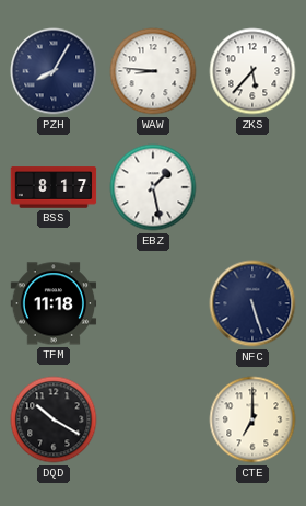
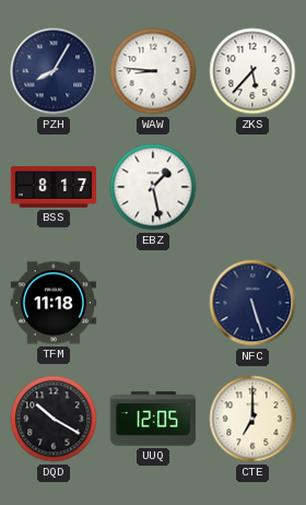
UUQ: none -> 12:05
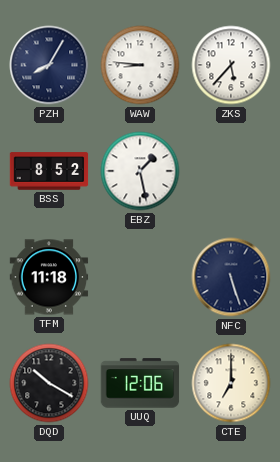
BSS: 8:17 -> 8:52
UUQ: 12:05 -> 12:06
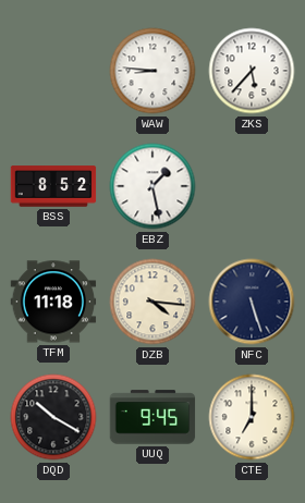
PZH: 8:05 -> none
DZB: none -> 4:16
UUQ: 12:06 -> 9:45
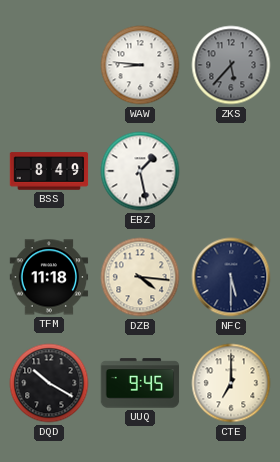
ZKS dial: white -> grey
BSS: 8:52 -> 8:49
NFC: 5:27 -> 5:30
